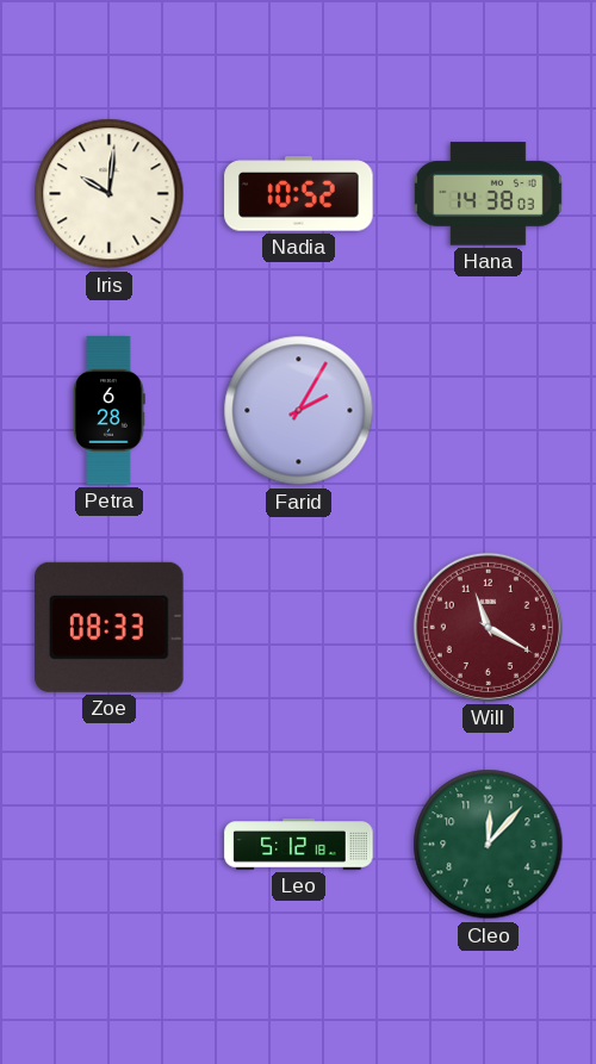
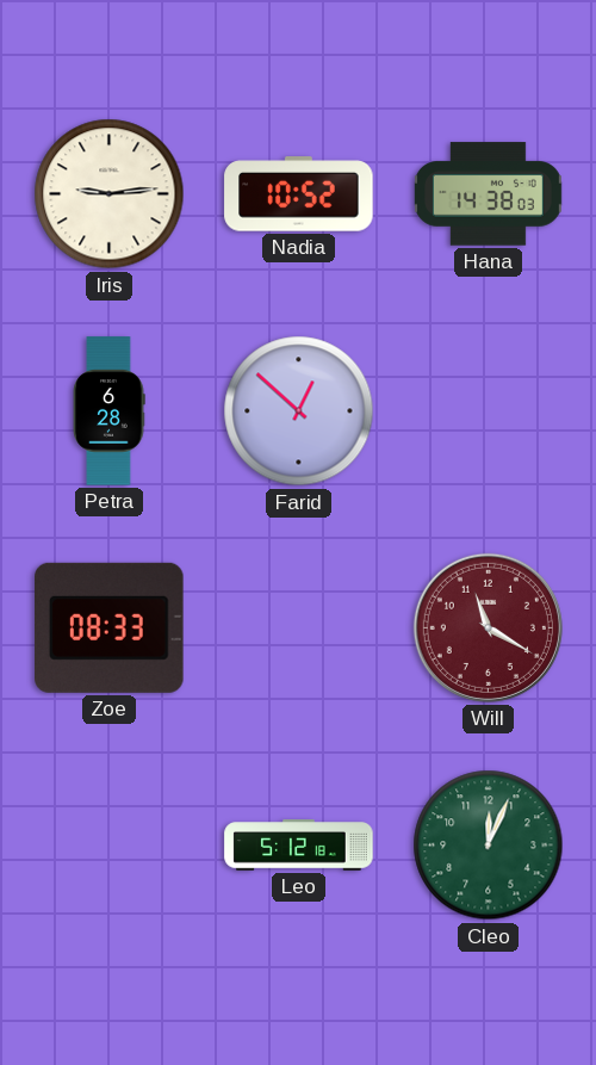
Iris: 10:01 -> 9:14
Farid: 2:05 -> 12:52
Cleo: 12:07 -> 12:04
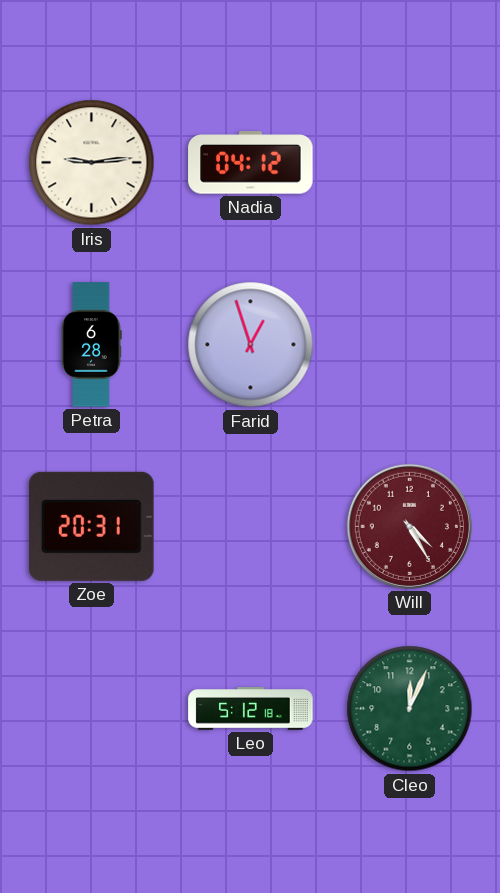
Nadia: 10:52 -> 04:12
Hana: 14:38 -> none
Farid: 12:52 -> 12:57
Zoe: 08:33 -> 20:31
Will: 11:20 -> 4:25
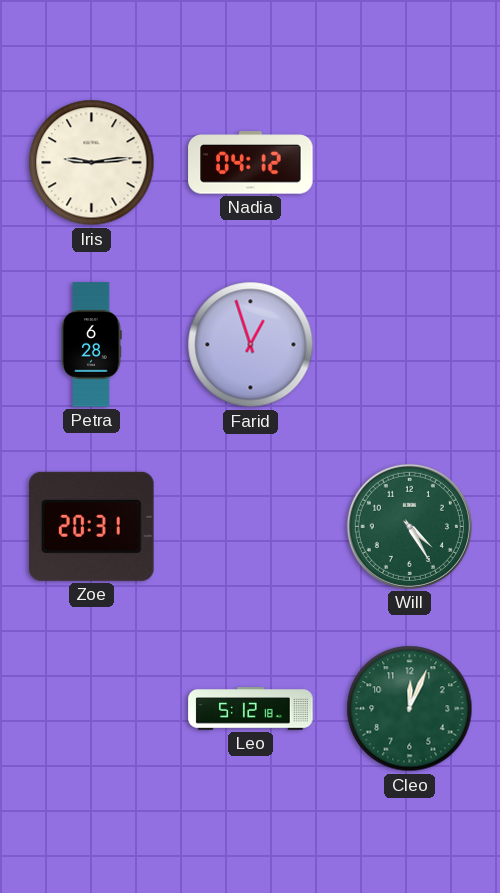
Will dial: burgundy -> green
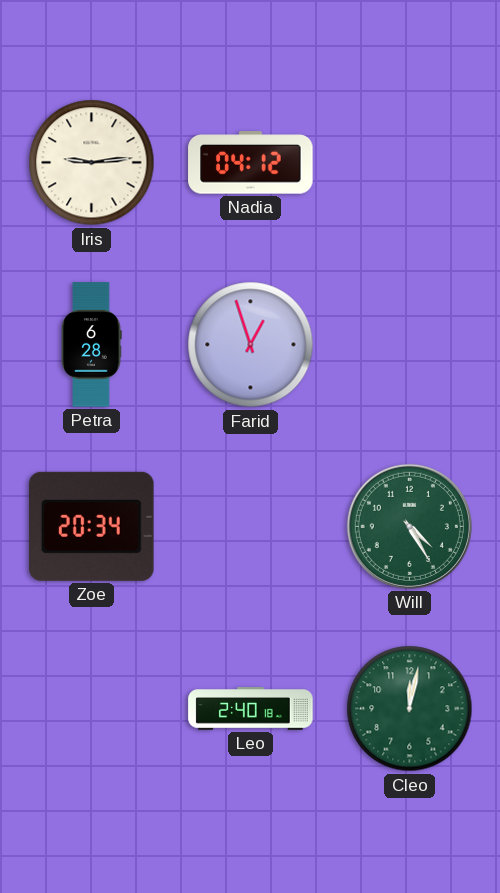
Zoe: 20:31 -> 20:34
Leo: 5:12 -> 2:40
Cleo: 12:04 -> 12:02
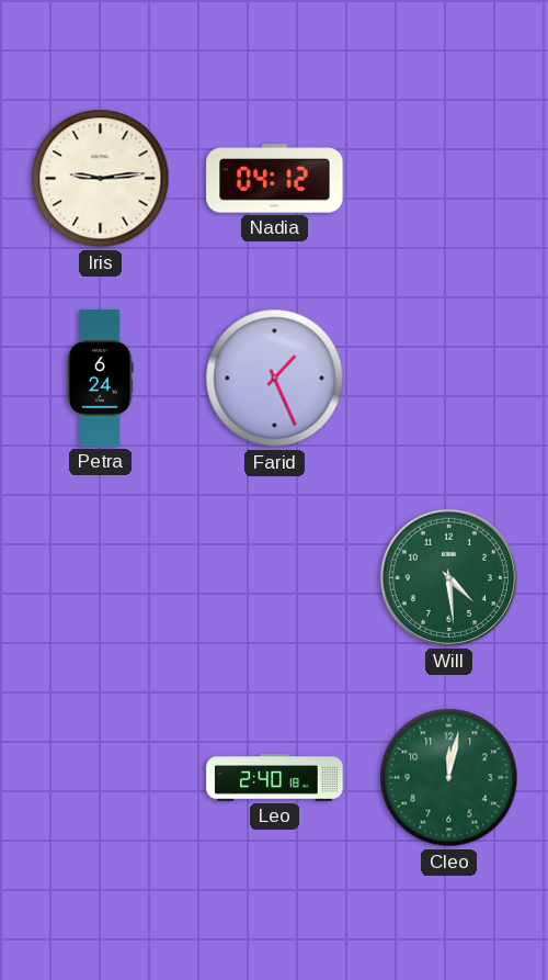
Petra: 6:28 -> 6:24
Farid: 12:57 -> 1:26
Zoe: 20:34 -> none
Will: 4:25 -> 4:29
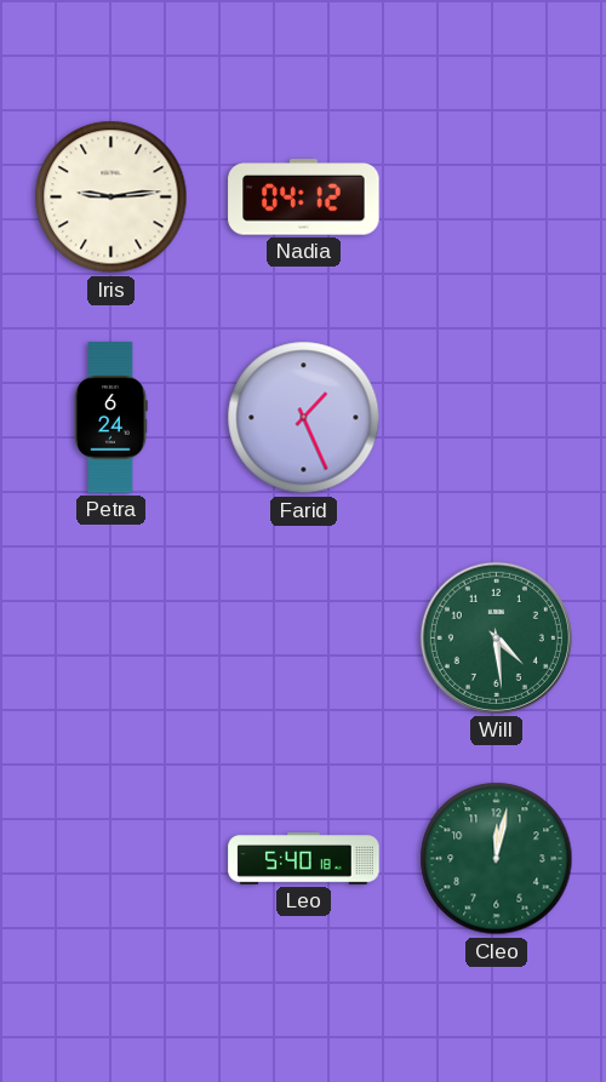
Leo: 2:40 -> 5:40
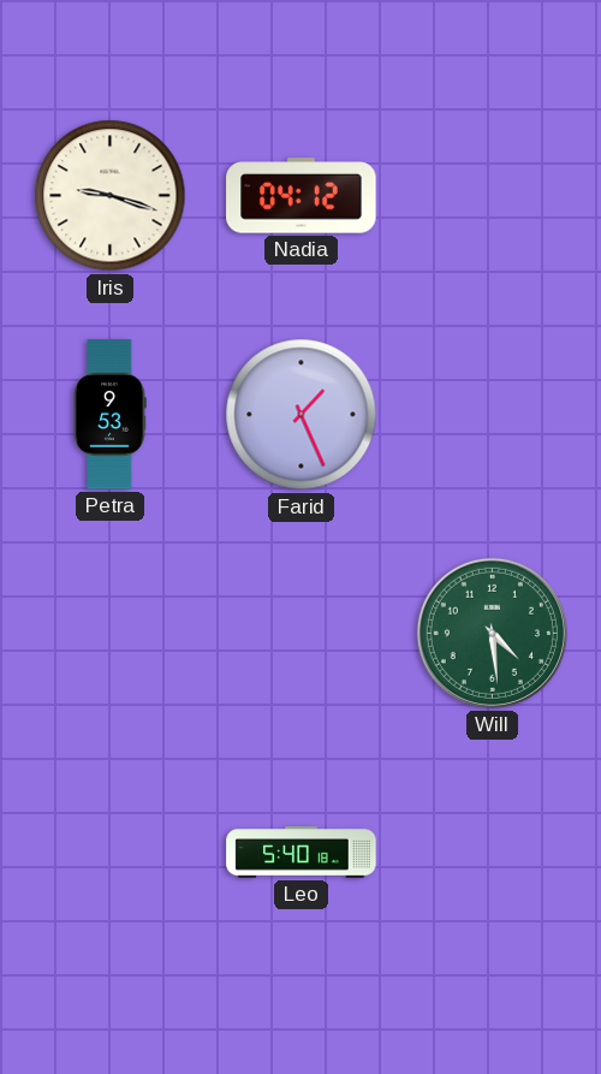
Iris: 9:14 -> 9:18
Petra: 6:24 -> 9:53
Cleo: 12:02 -> none
